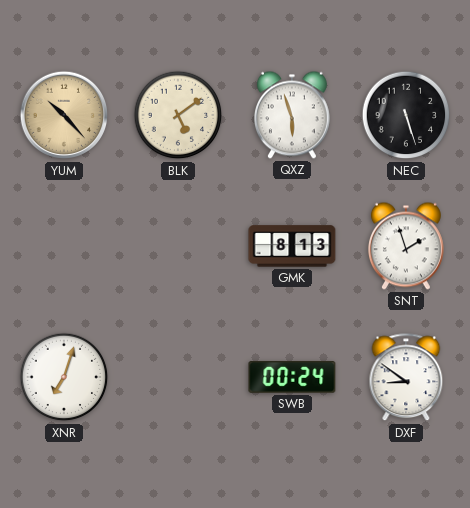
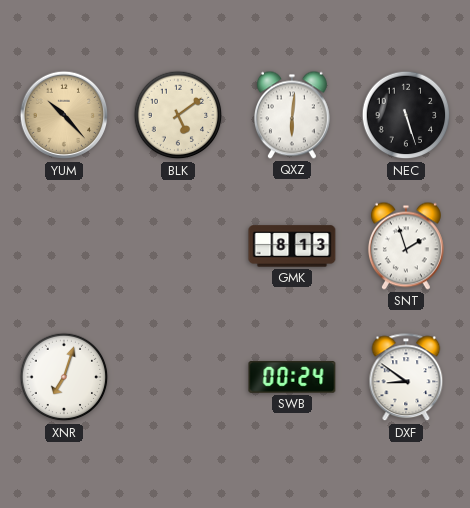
QXZ: 5:57 -> 6:01
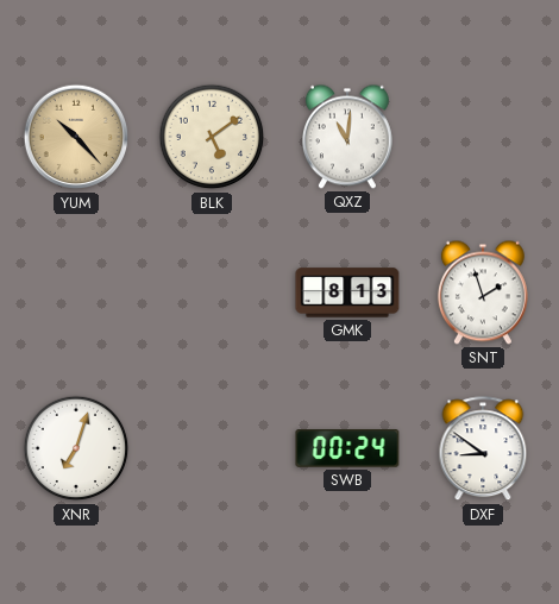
QXZ: 6:01 -> 11:01
NEC: 5:27 -> none
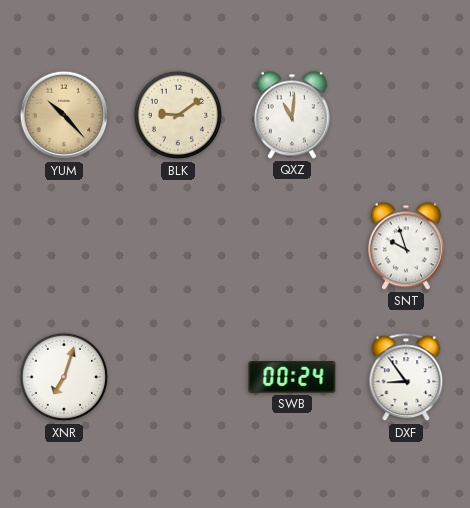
BLK: 5:09 -> 9:09
GMK: 8:13 -> none
SNT: 1:57 -> 9:57
DXF: 8:51 -> 8:54
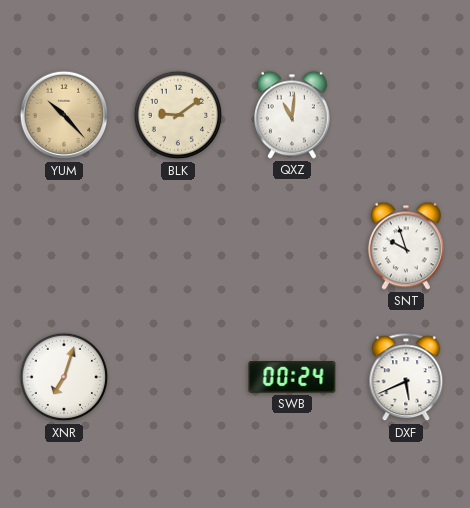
DXF: 8:54 -> 5:41
